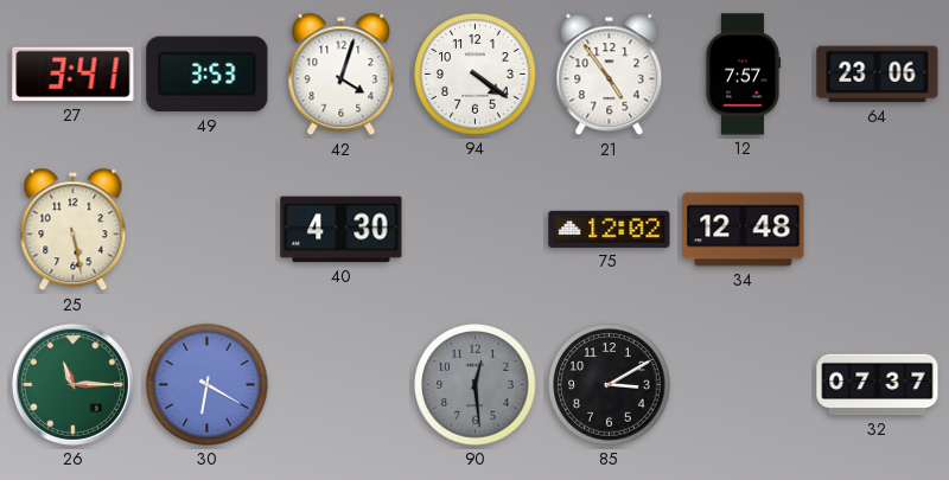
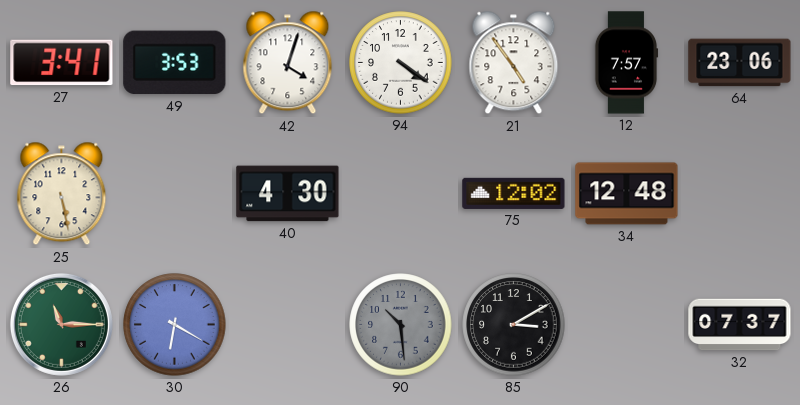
90: 12:29 -> 10:29
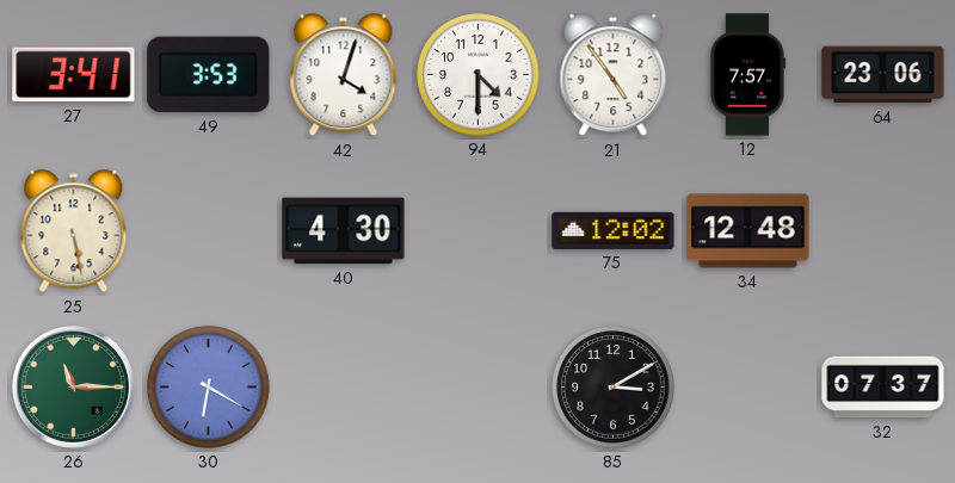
94: 4:21 -> 4:30
90: 10:29 -> none
